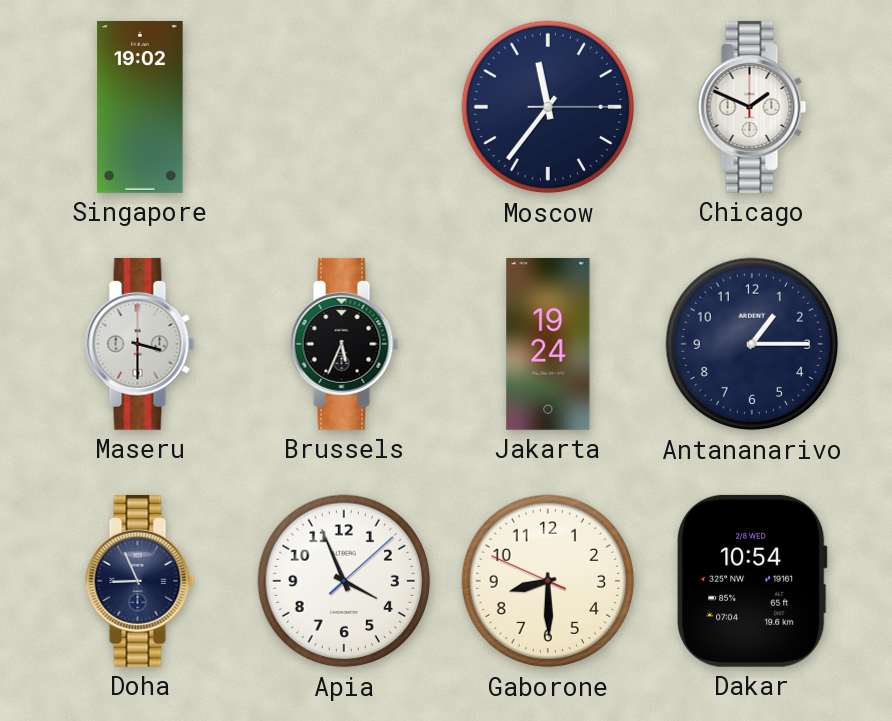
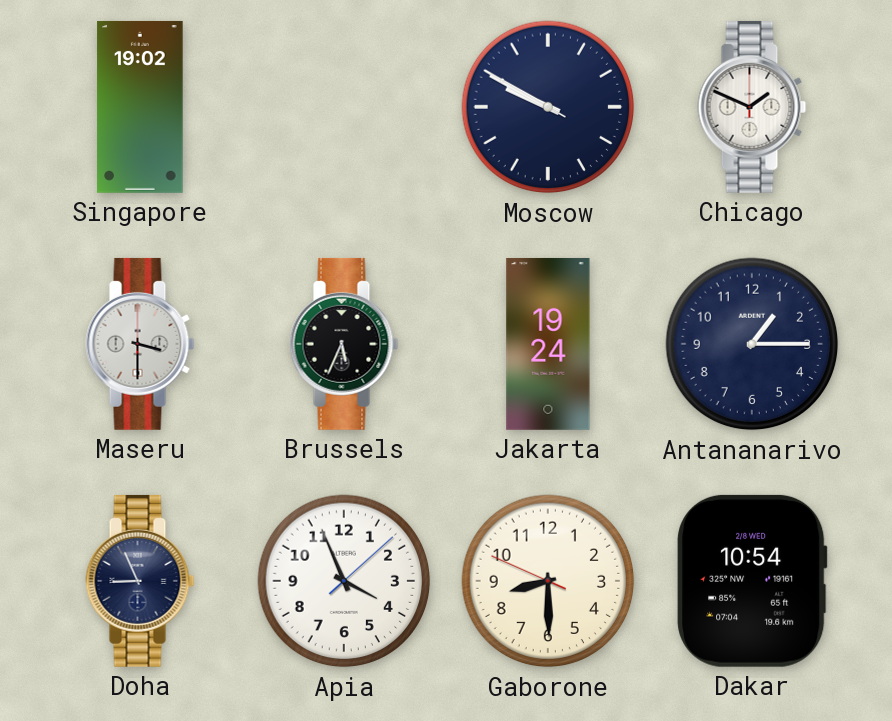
Moscow: 11:36 -> 9:49
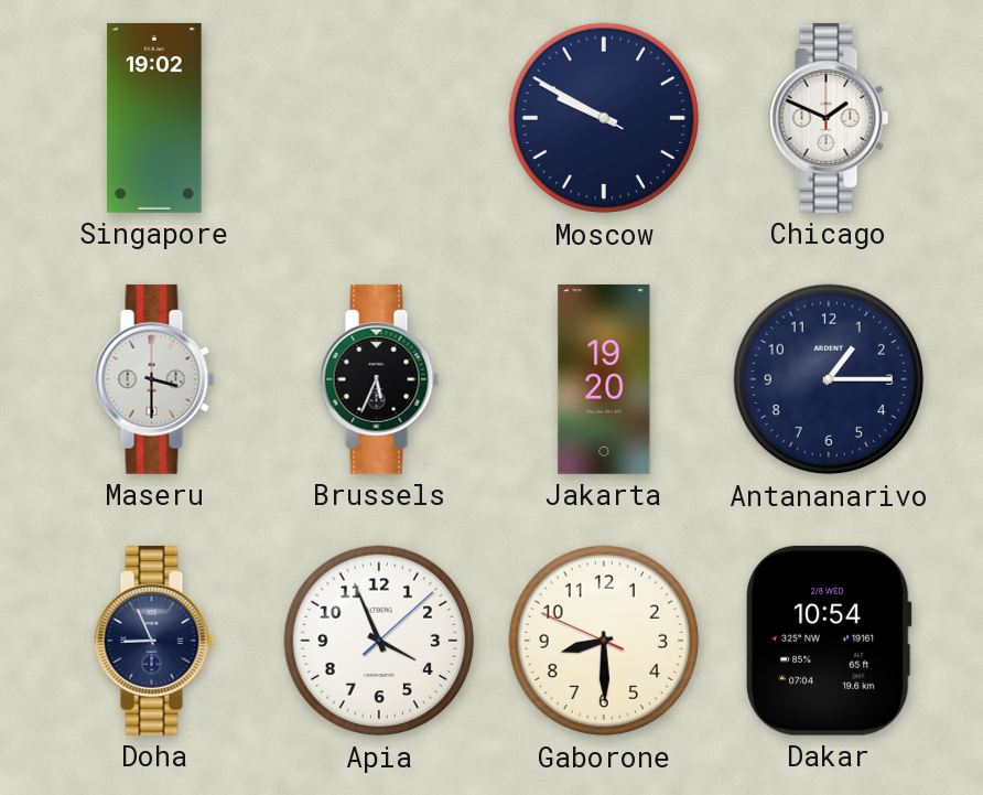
Jakarta: 19:24 -> 19:20
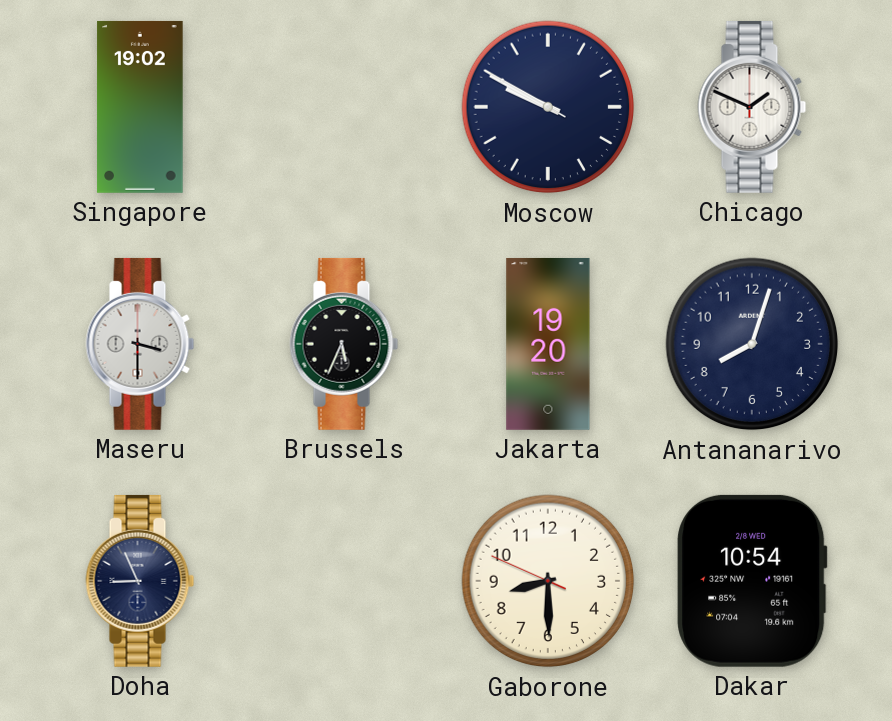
Antananarivo: 1:15 -> 8:03
Apia: 3:56 -> none
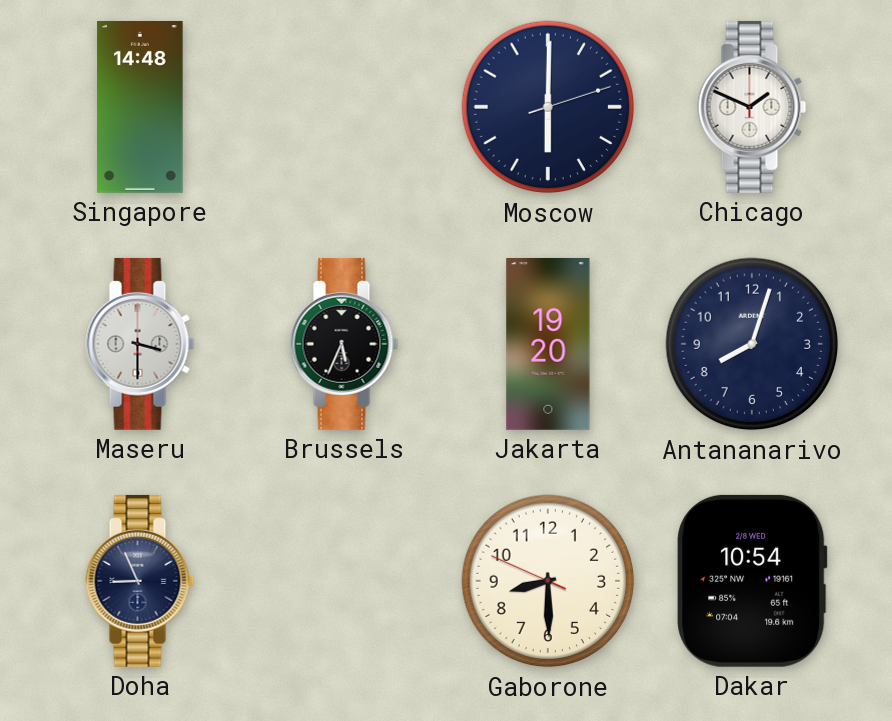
Singapore: 19:02 -> 14:48
Moscow: 9:49 -> 6:00
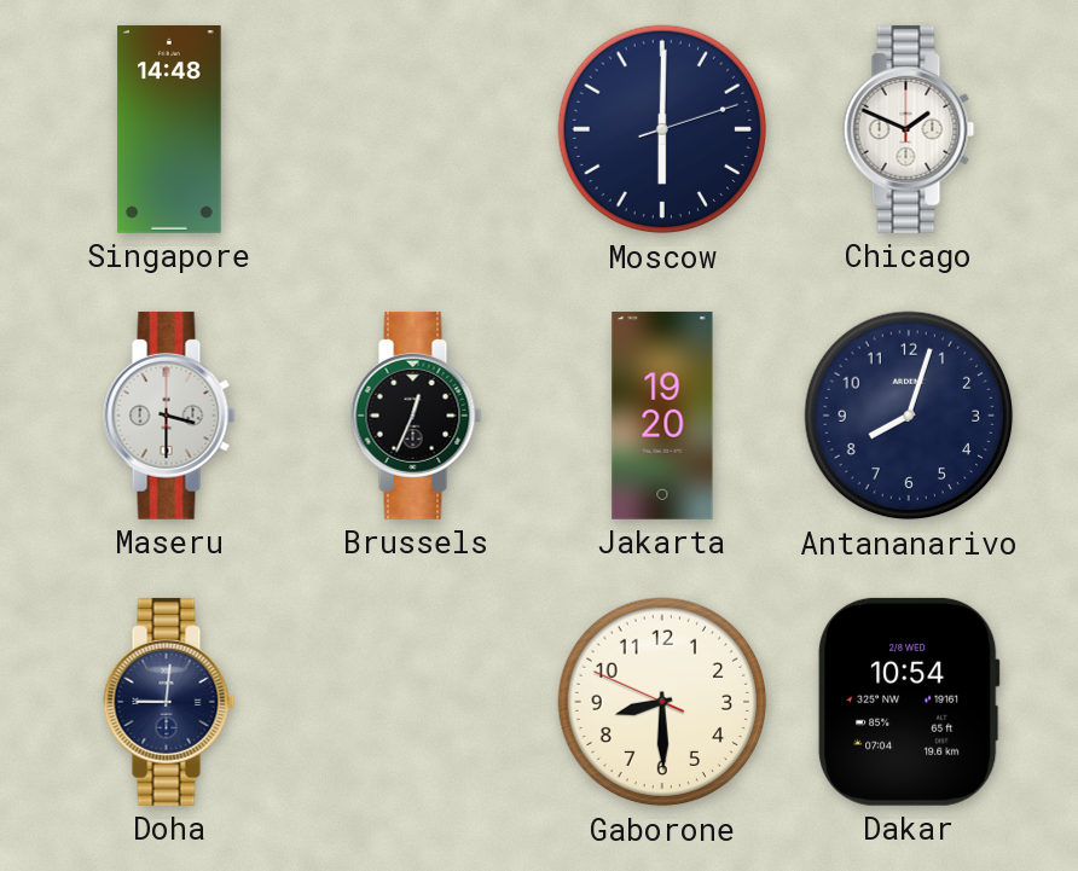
Brussels: 5:34 -> 12:34
Doha: 8:56 -> 9:01
